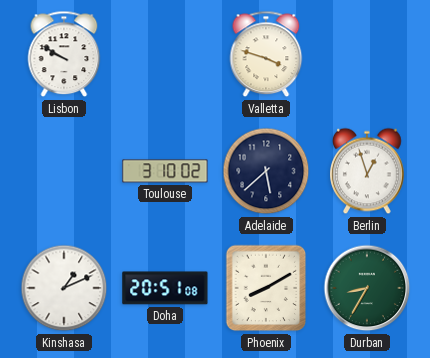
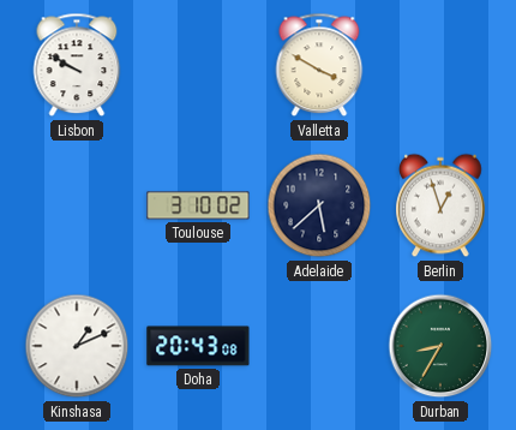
Valletta: 3:48 -> 3:50
Doha: 20:51 -> 20:43
Phoenix: 8:10 -> none
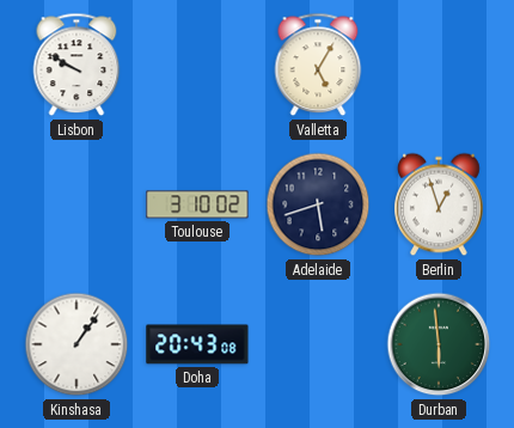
Valletta: 3:50 -> 5:05
Adelaide: 5:38 -> 5:42
Kinshasa: 1:11 -> 1:06
Durban: 8:35 -> 5:59
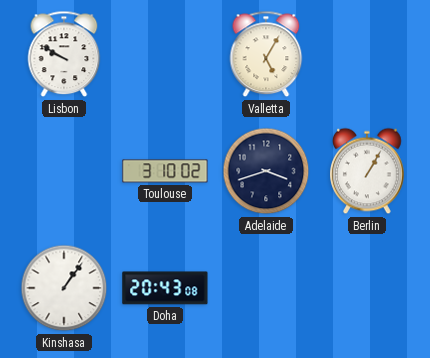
Adelaide: 5:42 -> 3:42
Berlin: 12:57 -> 1:05
Durban: 5:59 -> none
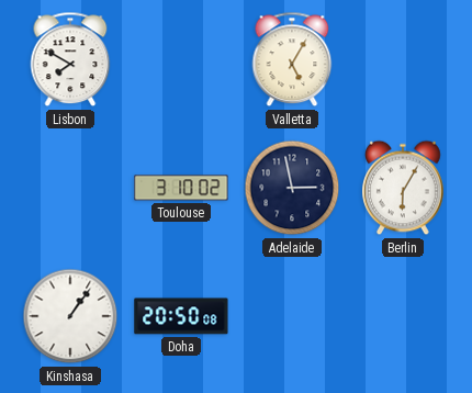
Lisbon: 9:50 -> 7:50
Adelaide: 3:42 -> 2:58
Berlin: 1:05 -> 6:05
Doha: 20:43 -> 20:50
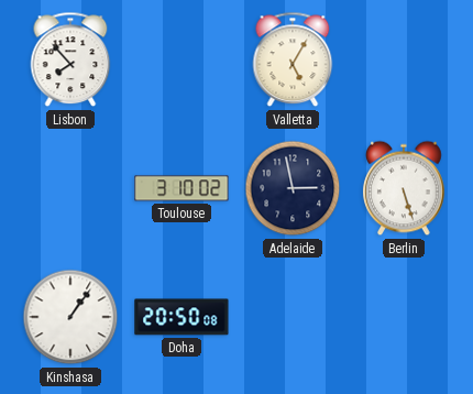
Lisbon: 7:50 -> 7:53
Berlin: 6:05 -> 5:27
